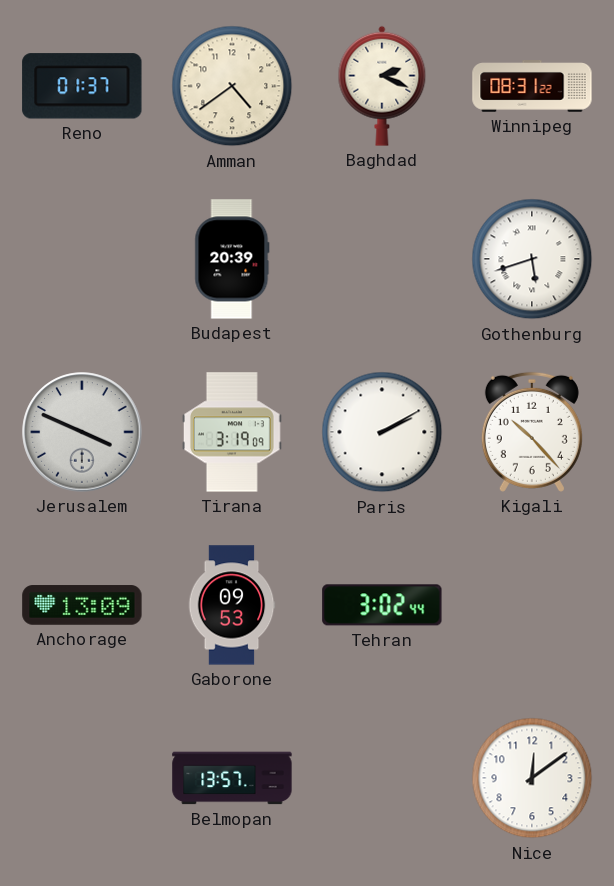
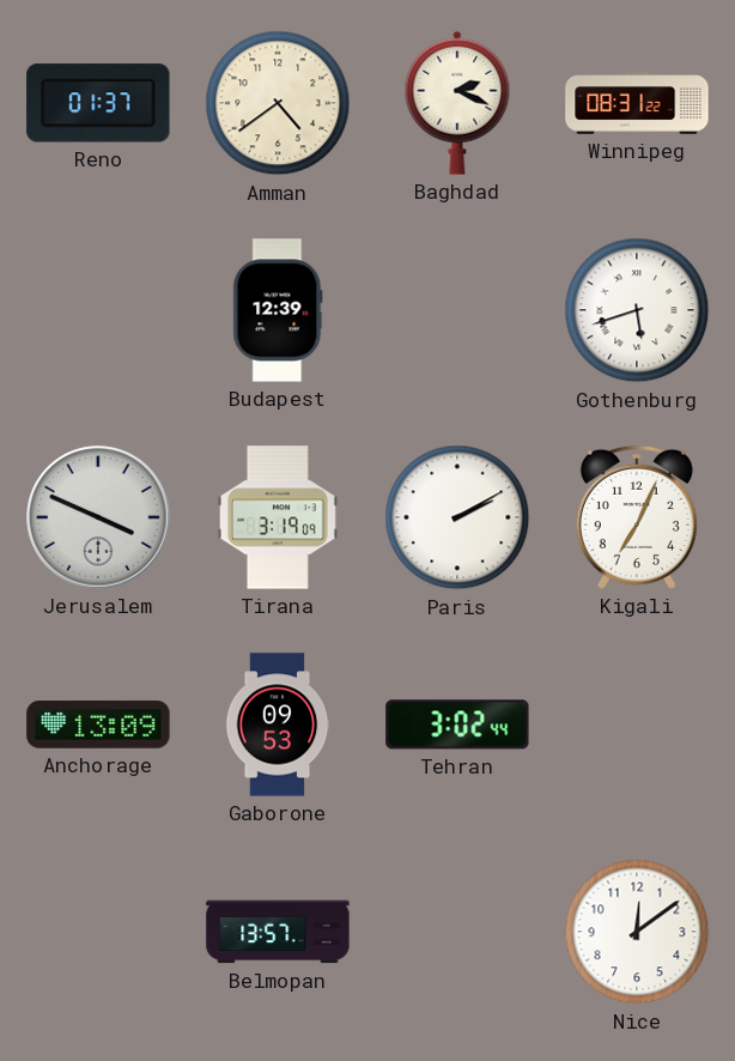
Budapest: 20:39 -> 12:39
Kigali: 10:23 -> 7:04
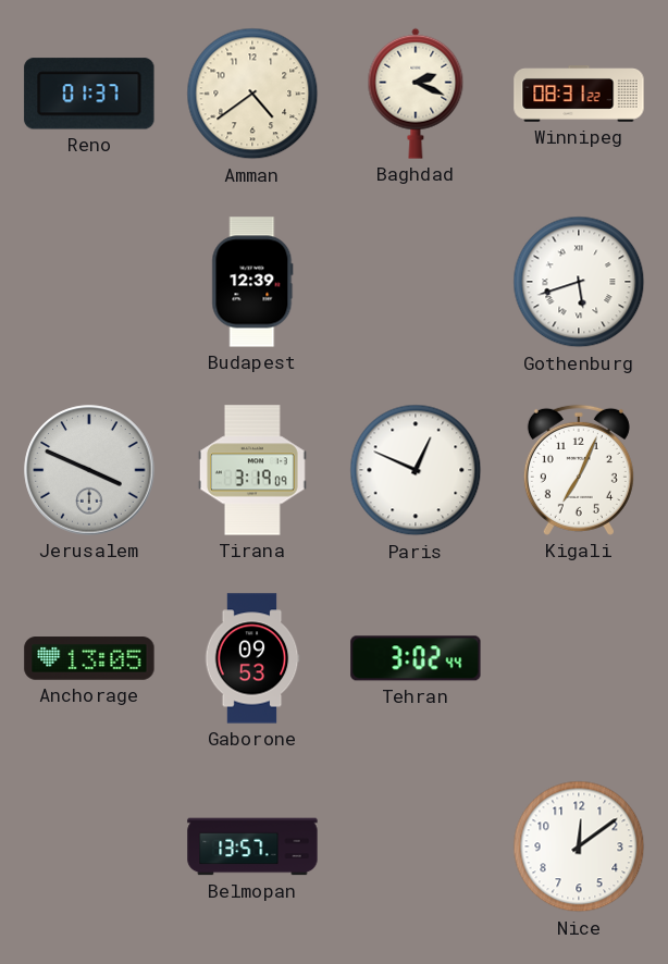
Paris: 2:10 -> 12:49
Anchorage: 13:09 -> 13:05
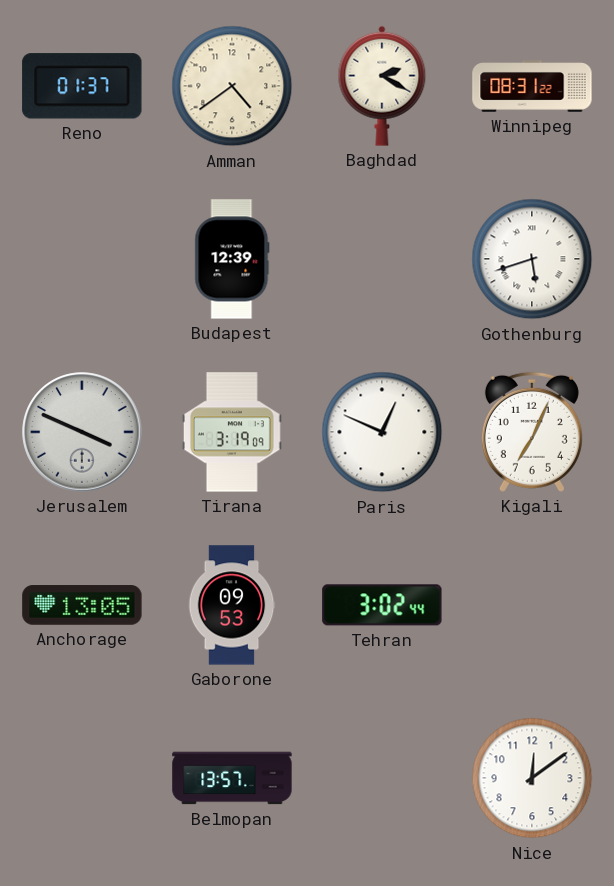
Baghdad: 2:19 -> 2:20
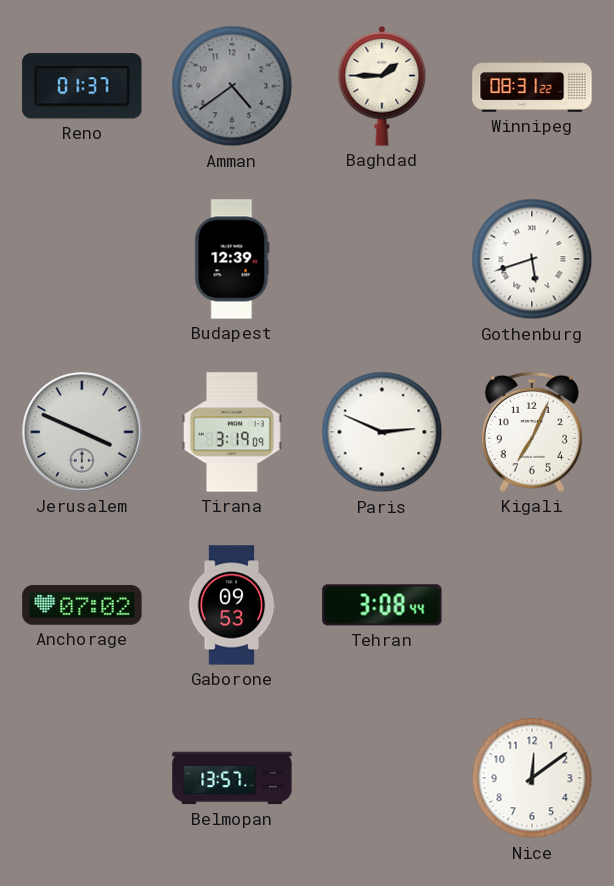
Amman dial: cream -> grey
Baghdad: 2:20 -> 1:45
Paris: 12:49 -> 2:49
Anchorage: 13:05 -> 07:02
Tehran: 3:02 -> 3:08
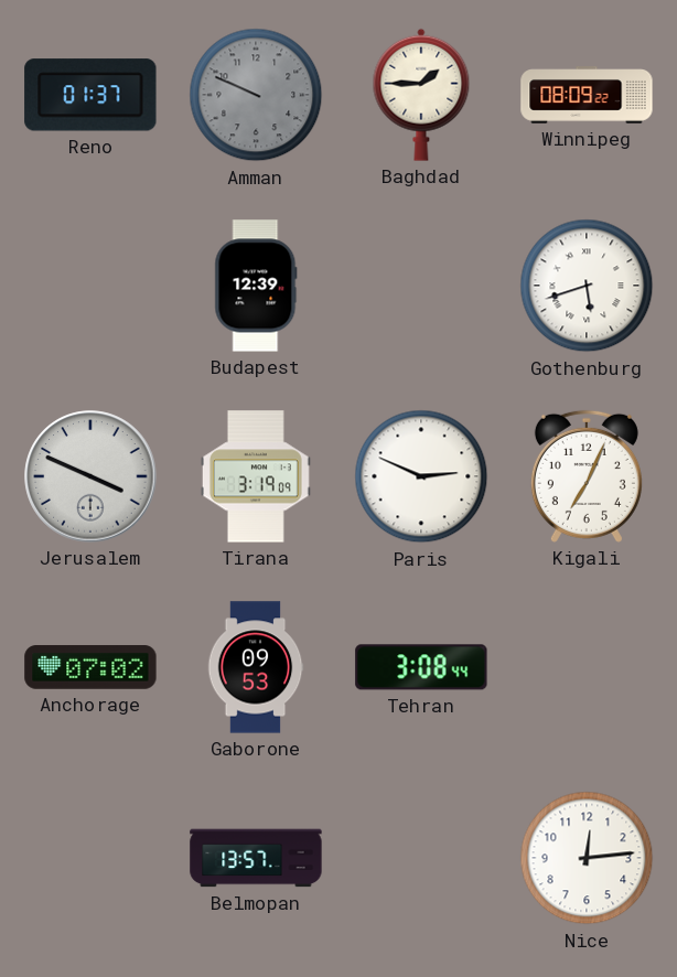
Amman: 4:39 -> 9:49
Winnipeg: 08:31 -> 08:09
Nice: 12:09 -> 12:14
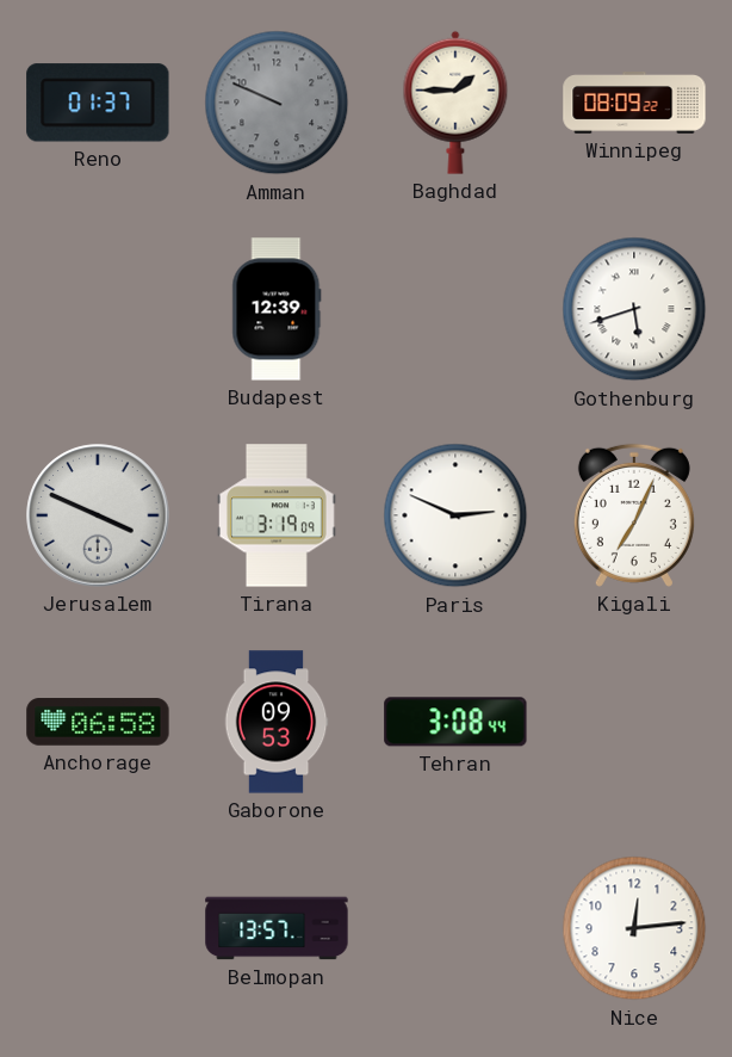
Anchorage: 07:02 -> 06:58
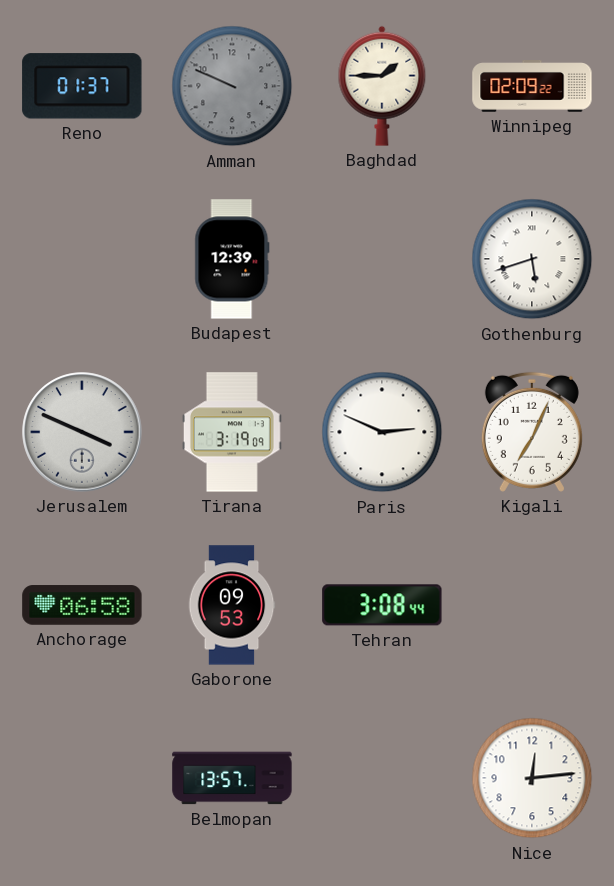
Winnipeg: 08:09 -> 02:09
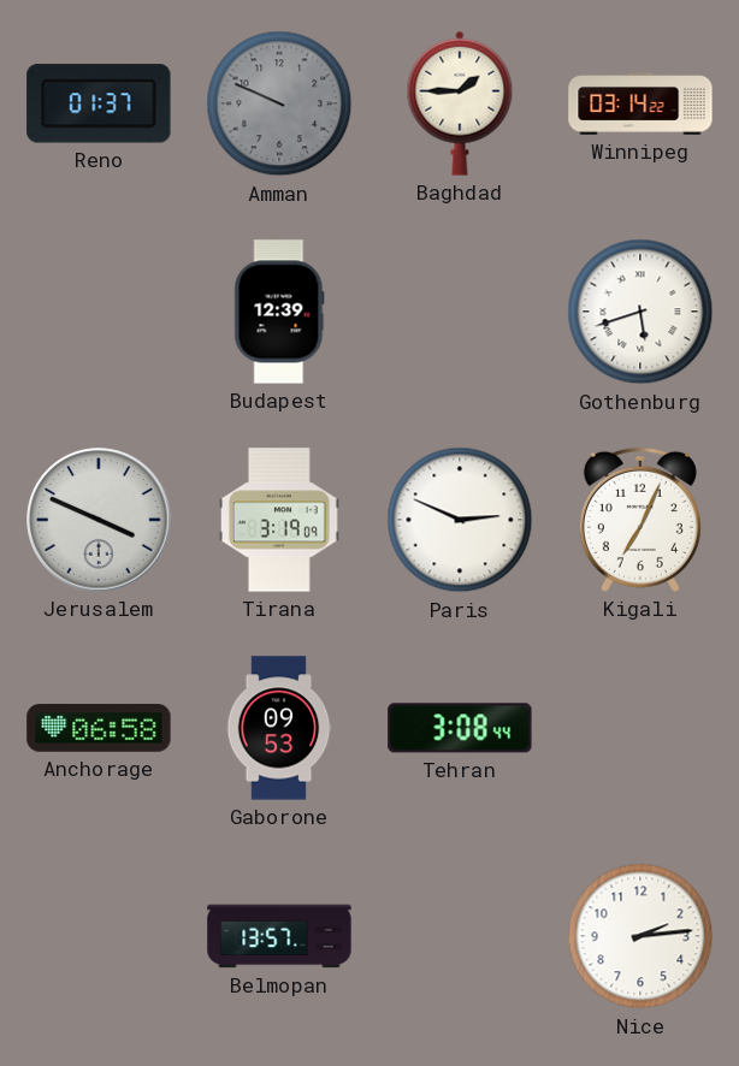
Winnipeg: 02:09 -> 03:14
Nice: 12:14 -> 2:14
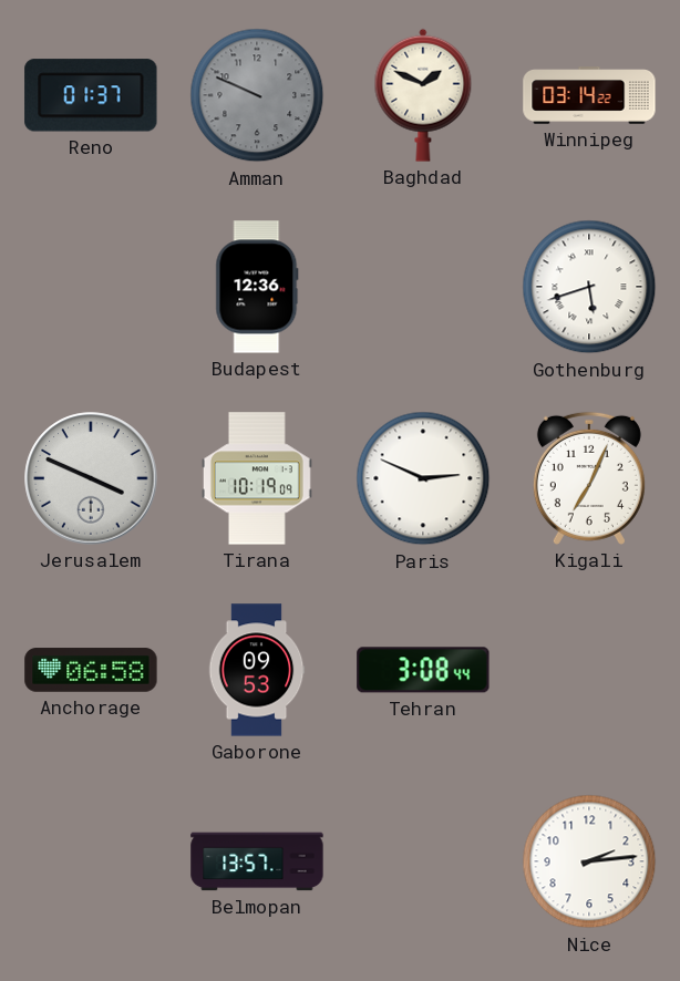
Baghdad: 1:45 -> 1:49
Budapest: 12:39 -> 12:36
Tirana: 3:19 -> 10:19
